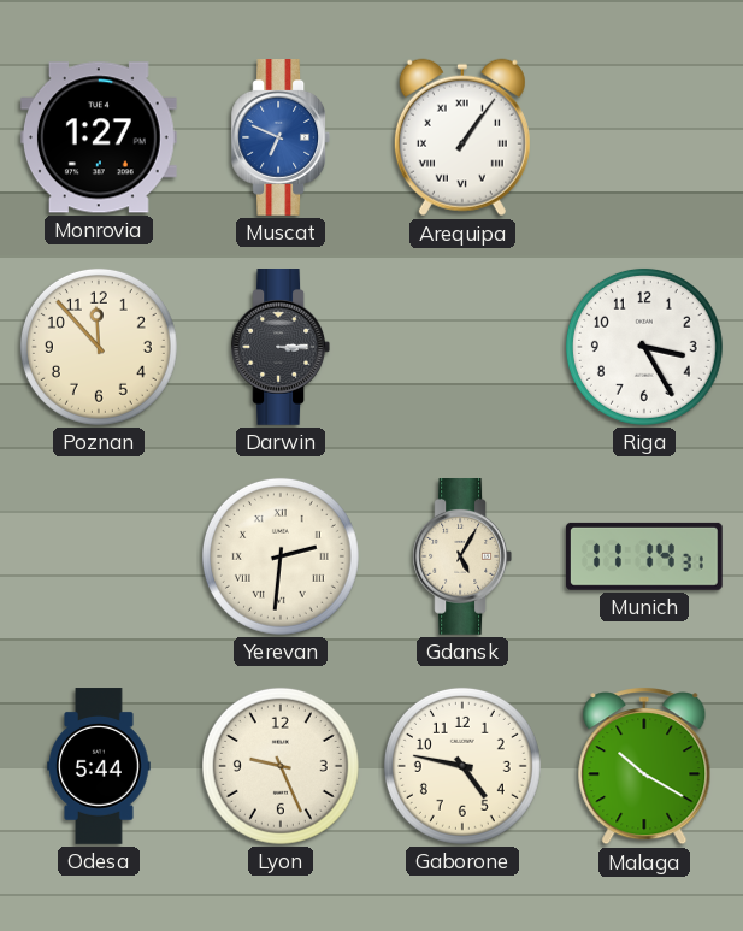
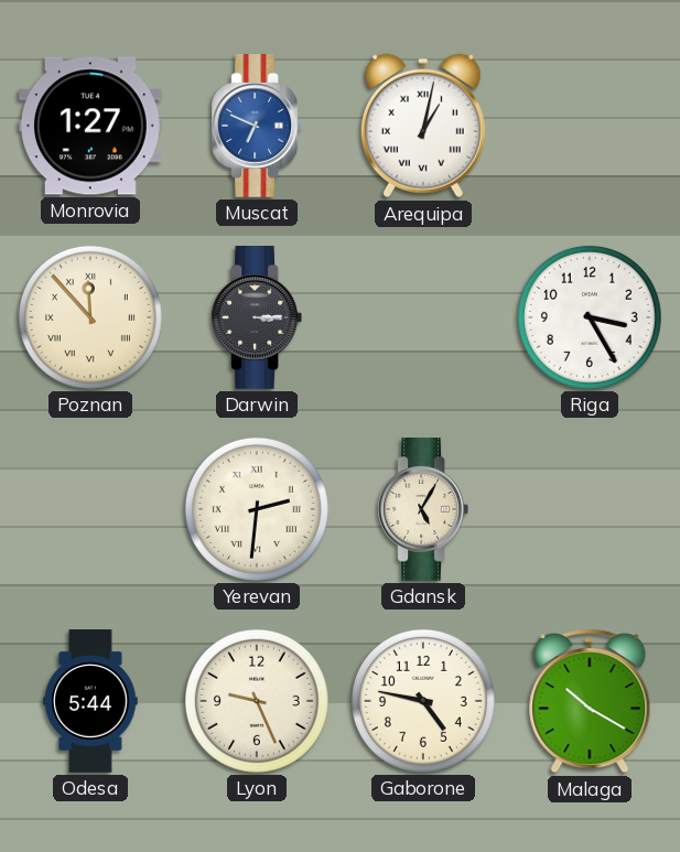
Arequipa: 1:06 -> 1:02
Poznan numerals: Arabic -> Roman
Munich: 11:14 -> none
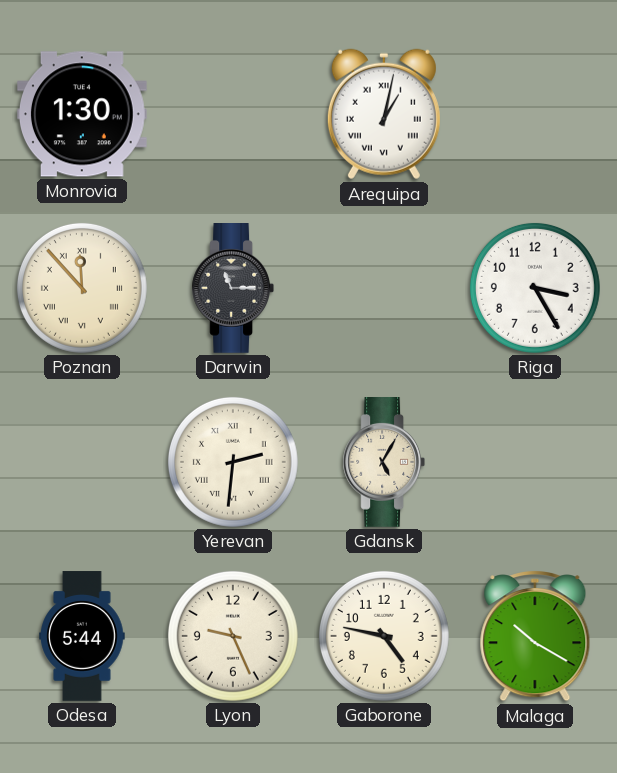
Monrovia: 1:27 -> 1:30
Muscat: 6:49 -> none
Darwin: 3:15 -> 11:15
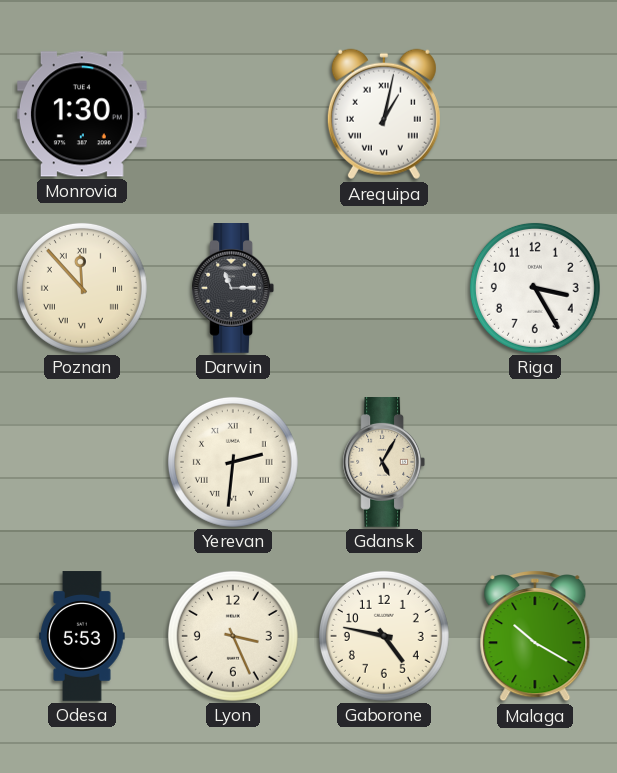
Odesa: 5:44 -> 5:53
Lyon: 9:26 -> 3:26
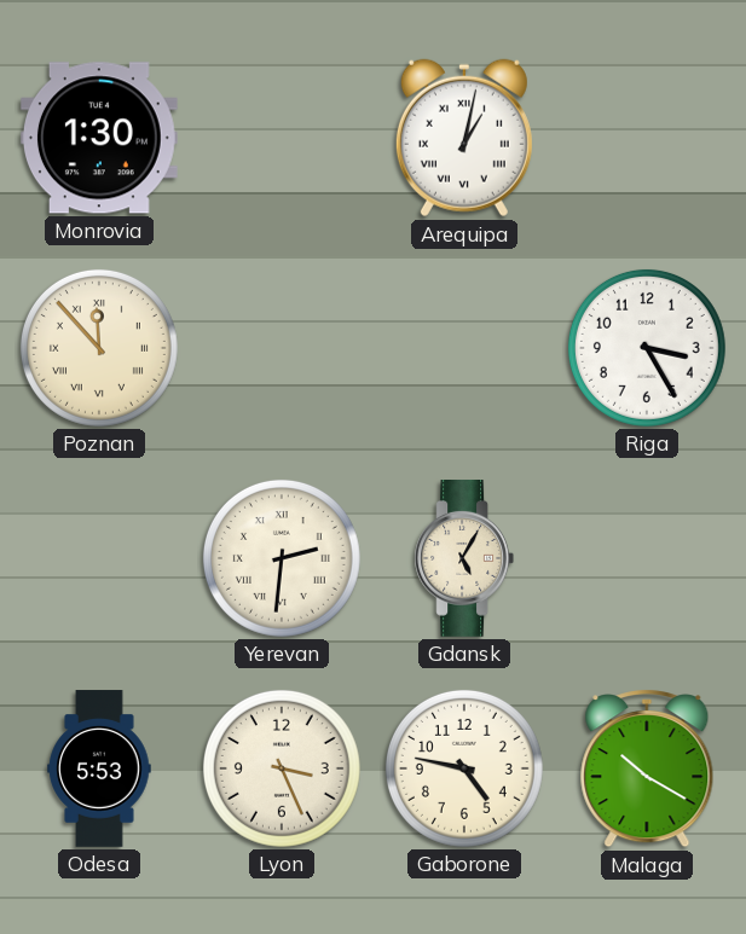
Darwin: 11:15 -> none
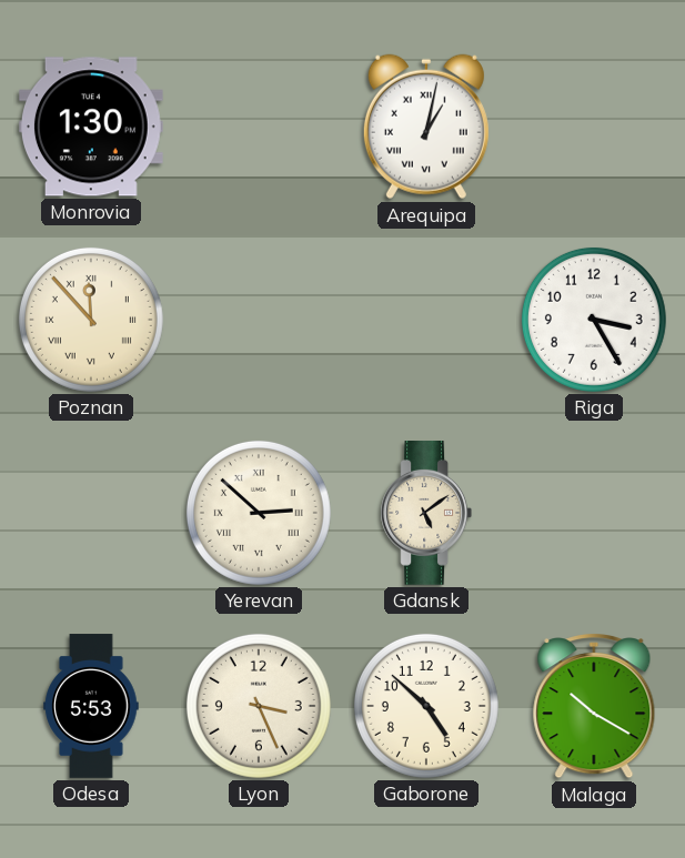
Yerevan: 2:31 -> 2:52
Gdansk: 5:05 -> 5:09
Gaborone: 4:47 -> 4:52
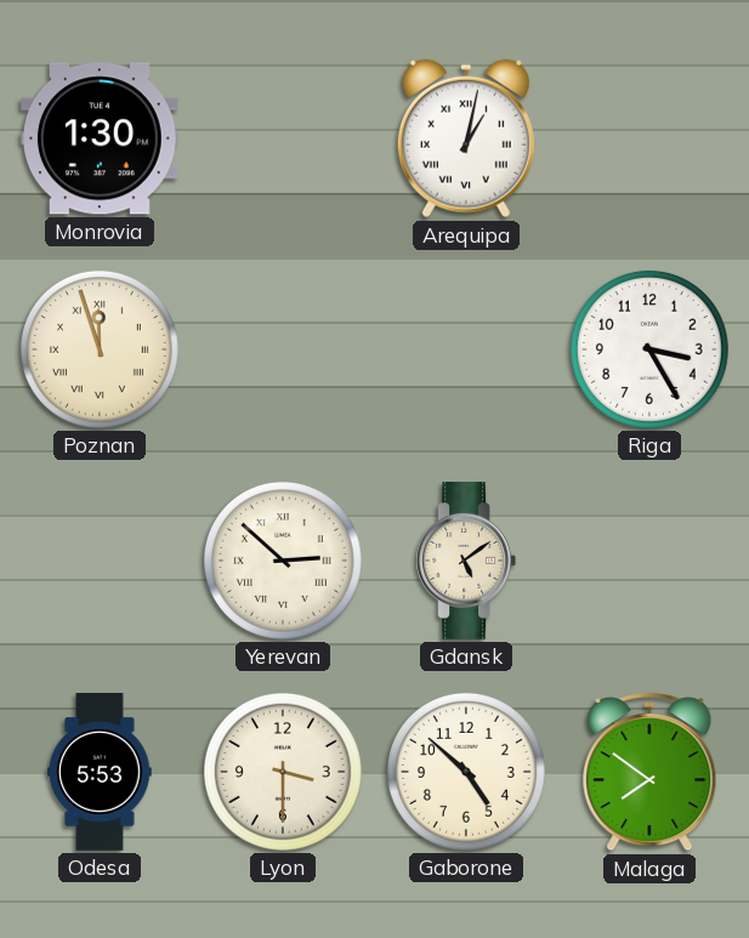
Poznan: 11:53 -> 11:57
Lyon: 3:26 -> 3:30
Malaga: 10:20 -> 7:51
